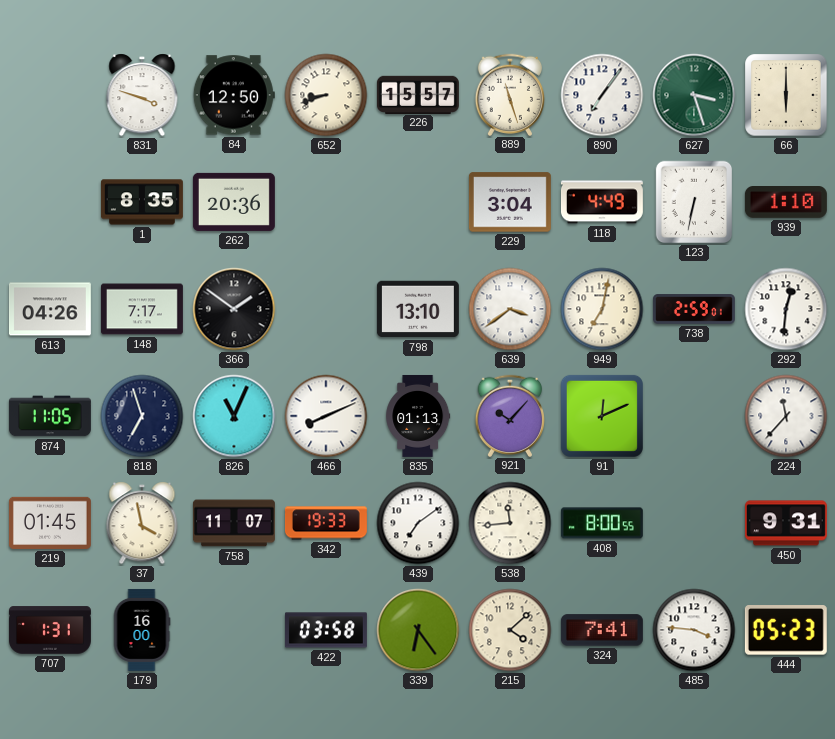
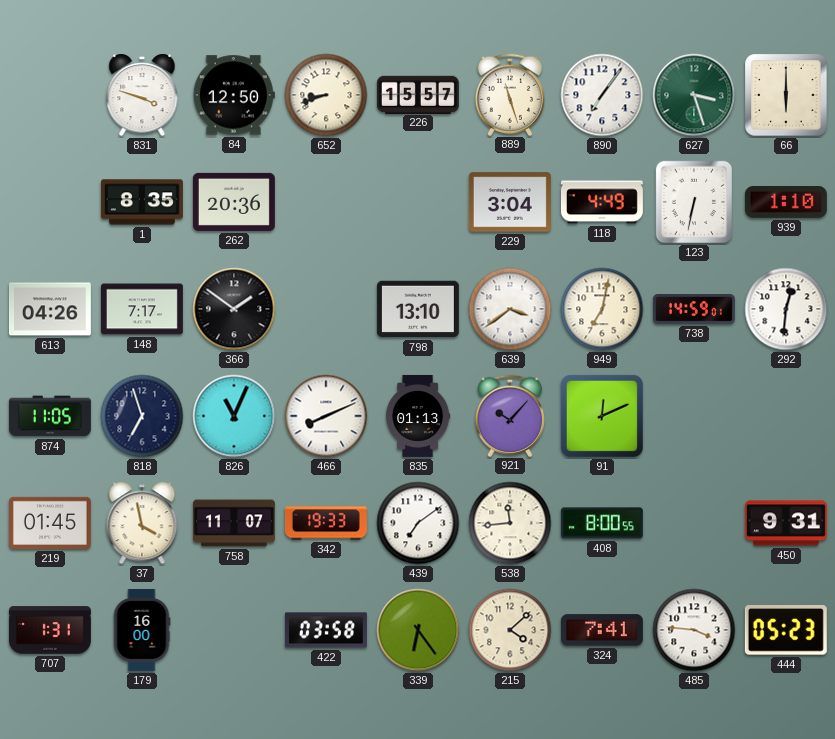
738: 2:59 -> 14:59
224: 11:37 -> none
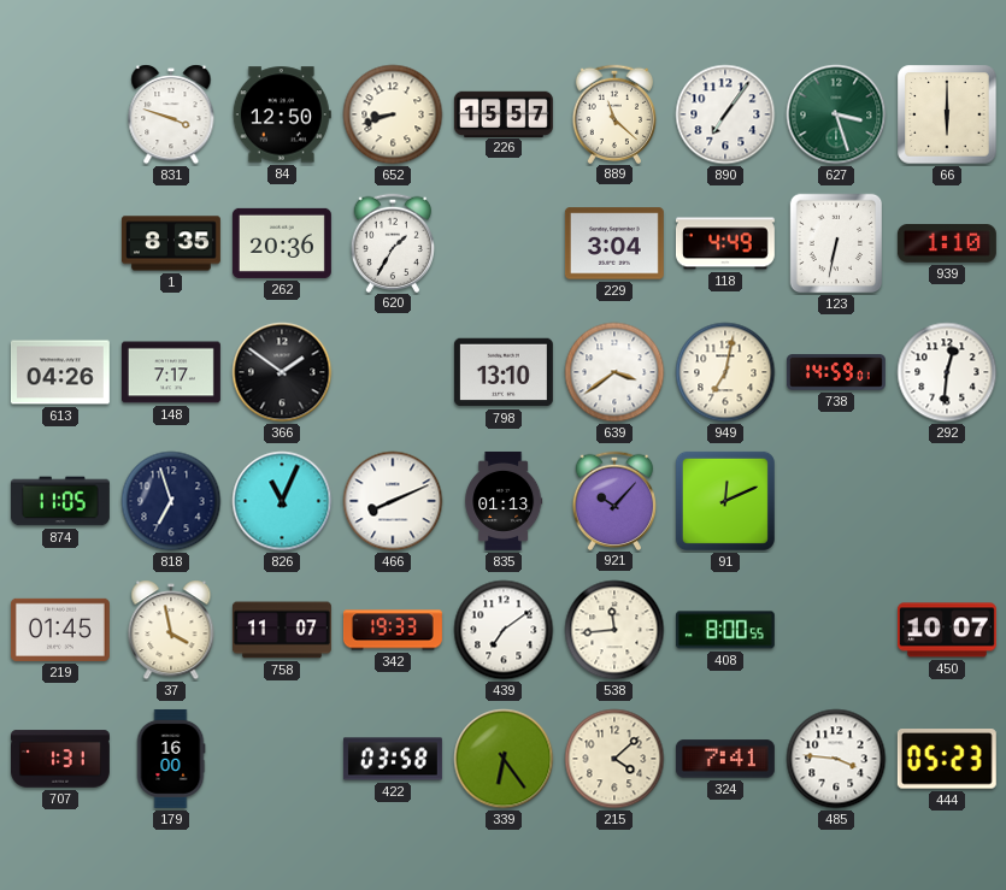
889: 11:27 -> 11:22
620: none -> 1:35
450: 9:31 -> 10:07
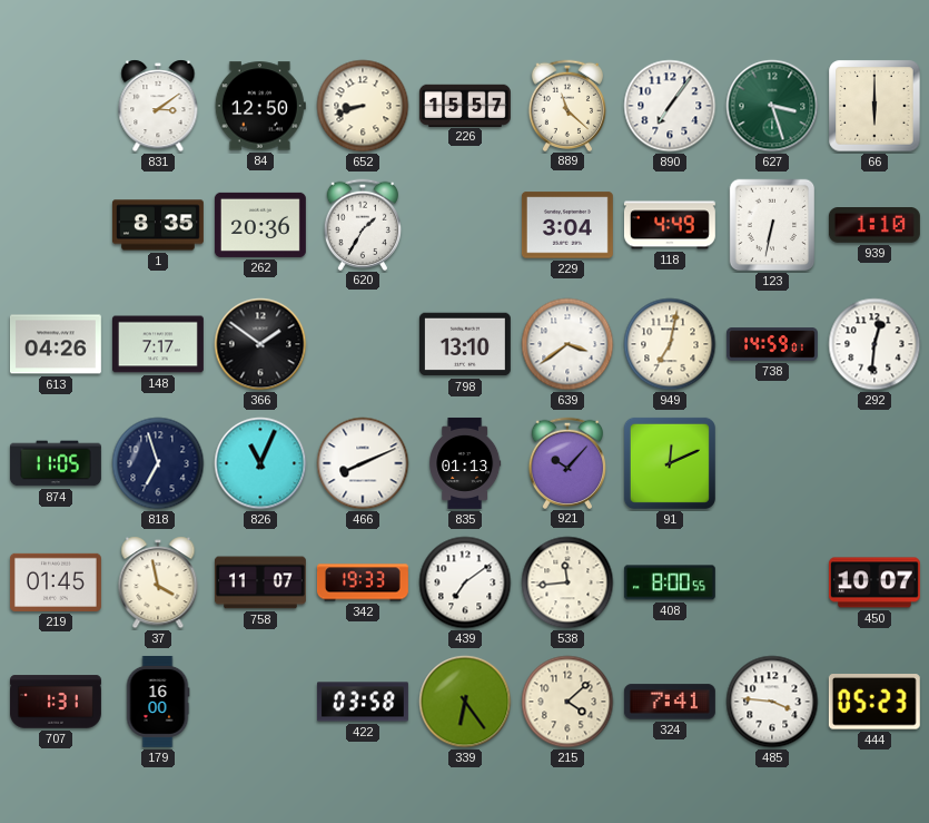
831: 3:48 -> 3:09
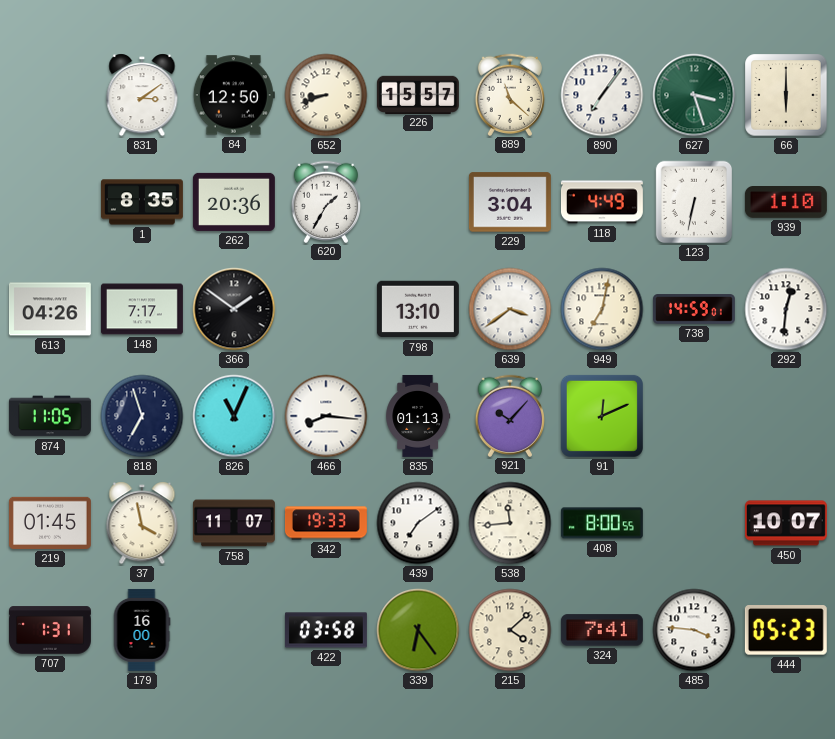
466: 8:11 -> 8:16
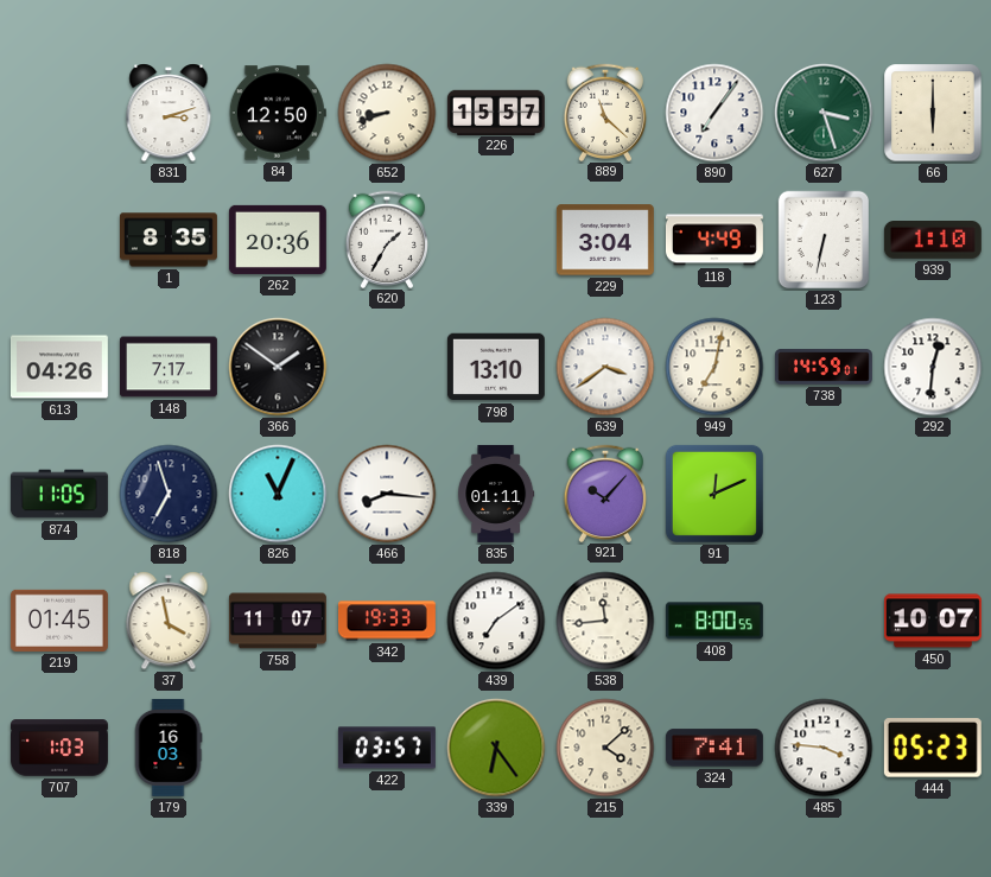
831: 3:09 -> 3:12
835: 01:13 -> 01:11
707: 1:31 -> 1:03
179: 16:00 -> 16:03
422: 03:58 -> 03:57
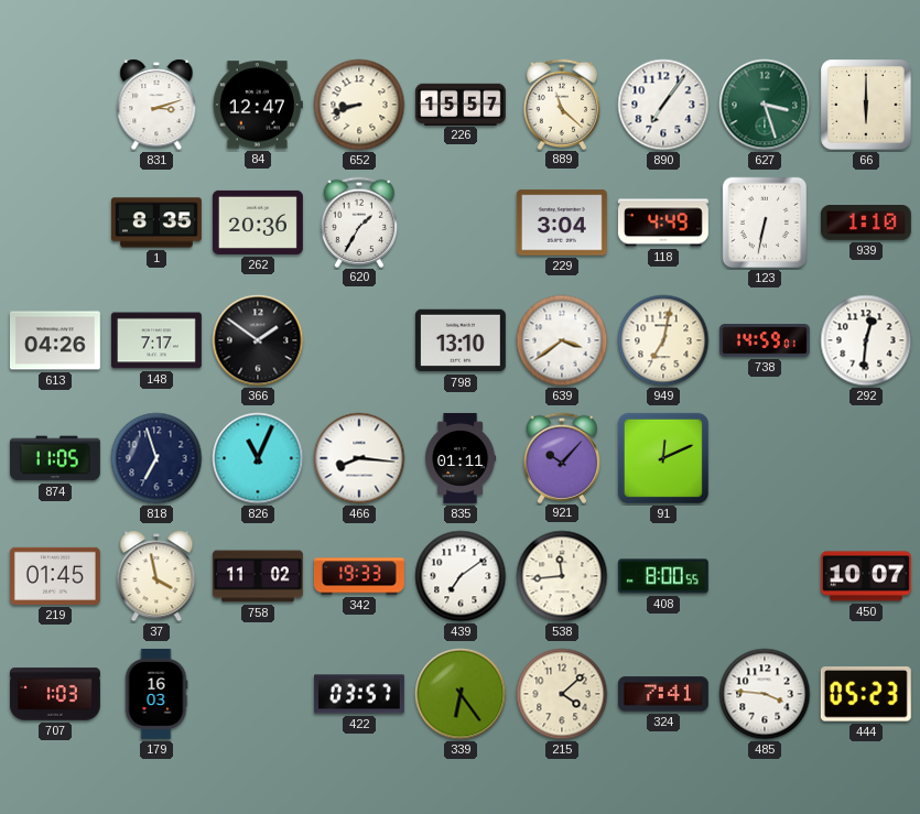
84: 12:50 -> 12:47
758: 11:07 -> 11:02
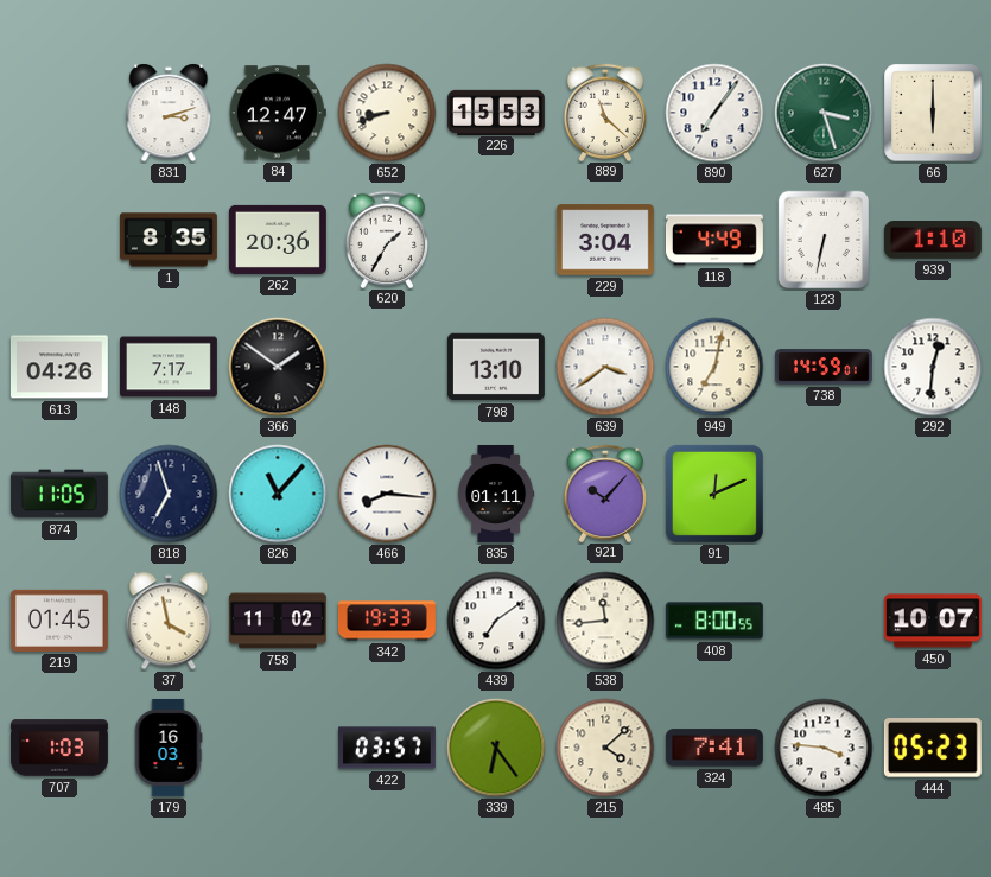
226: 15:57 -> 15:53
826: 11:04 -> 11:07
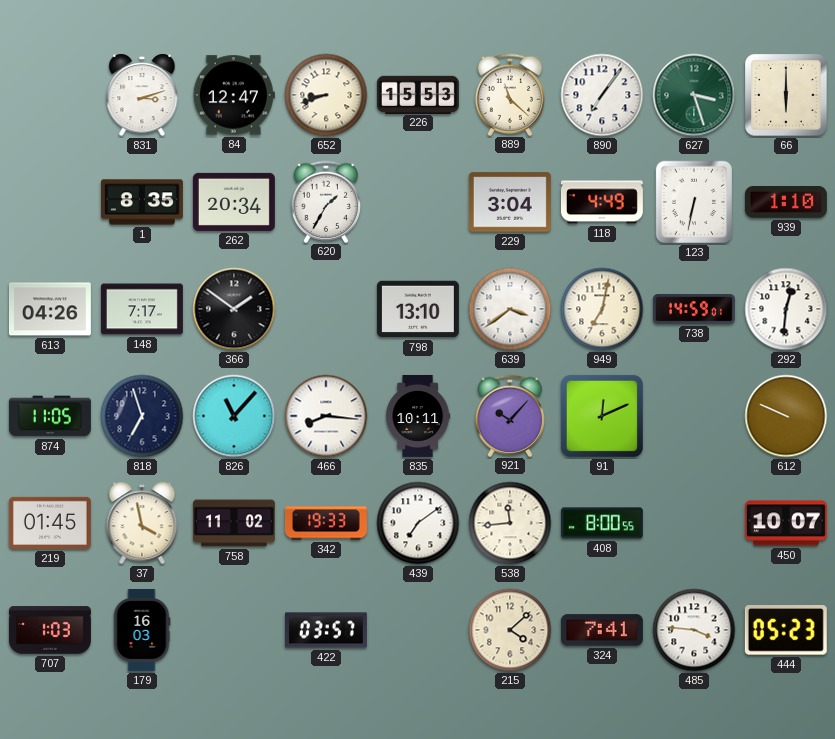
262: 20:36 -> 20:34
835: 01:11 -> 10:11
612: none -> 9:49
339: 6:24 -> none
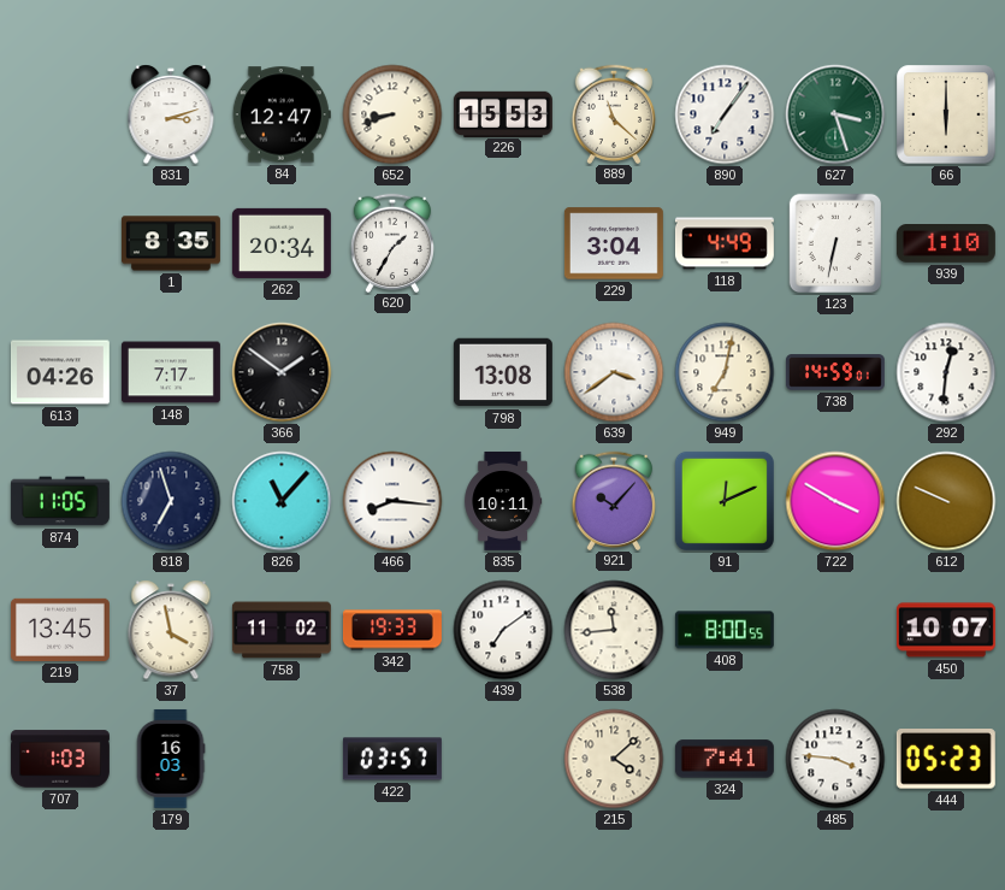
798: 13:10 -> 13:08
722: none -> 3:50
219: 01:45 -> 13:45
